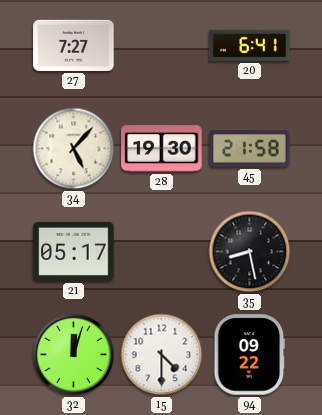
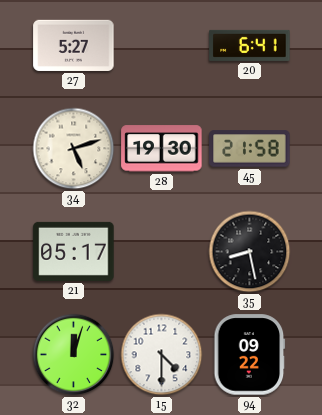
27: 7:27 -> 5:27
34: 5:07 -> 5:12
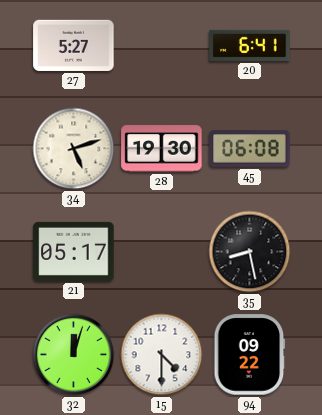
45: 21:58 -> 06:08
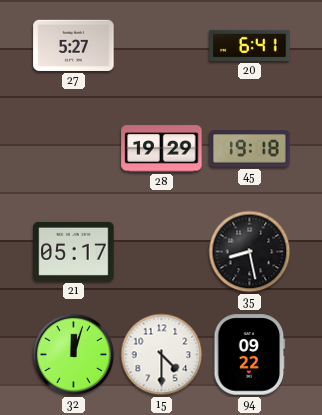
34: 5:12 -> none
28: 19:30 -> 19:29
45: 06:08 -> 19:18
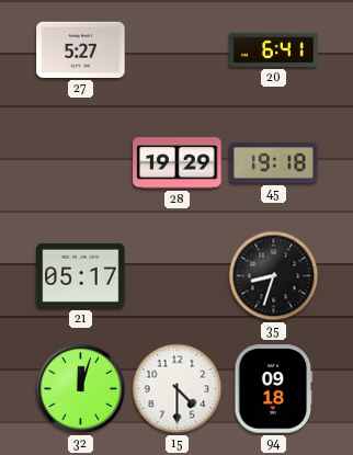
35: 8:28 -> 8:33
94: 09:22 -> 09:18
